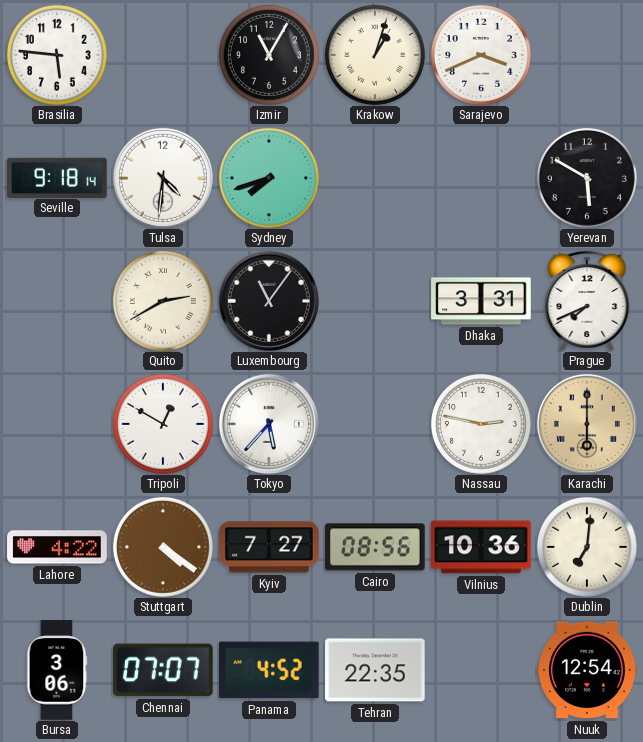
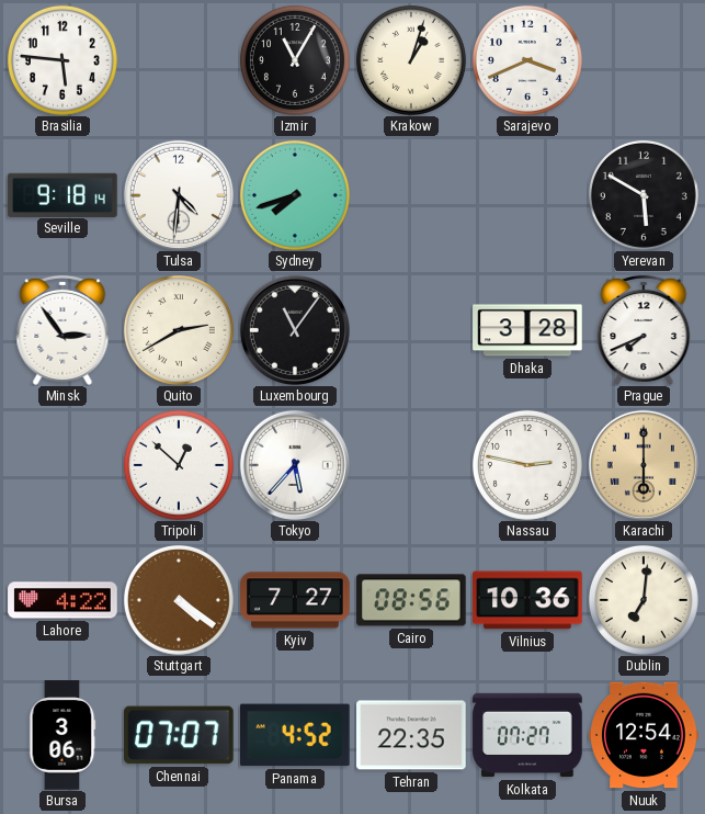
Minsk: none -> 2:54
Dhaka: 3:31 -> 3:28
Tripoli: 12:50 -> 12:52
Kolkata: none -> 07:27
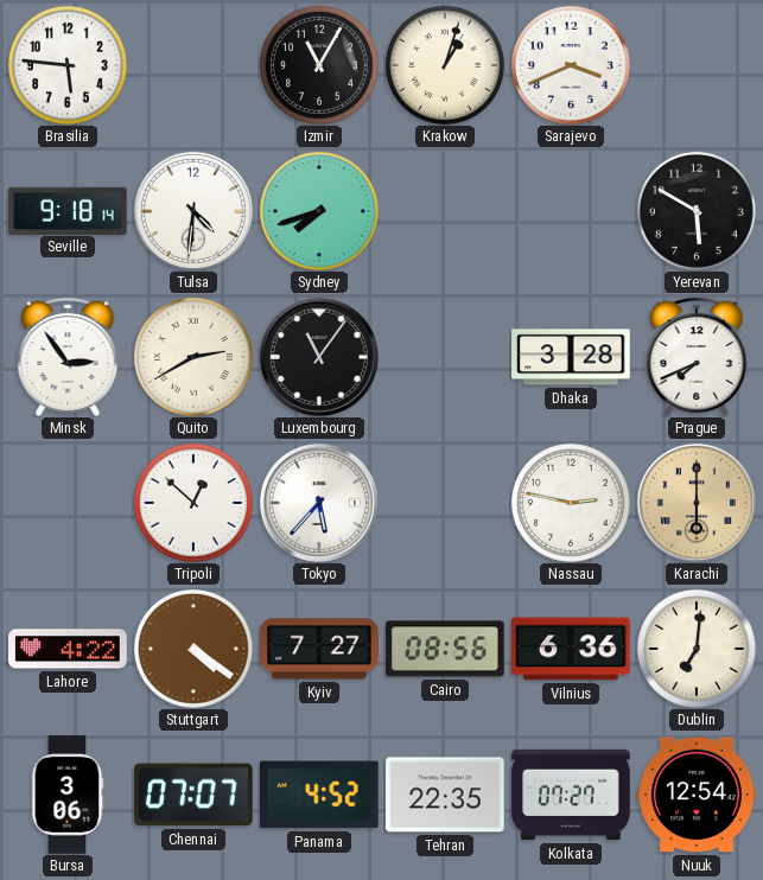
Vilnius: 10:36 -> 6:36
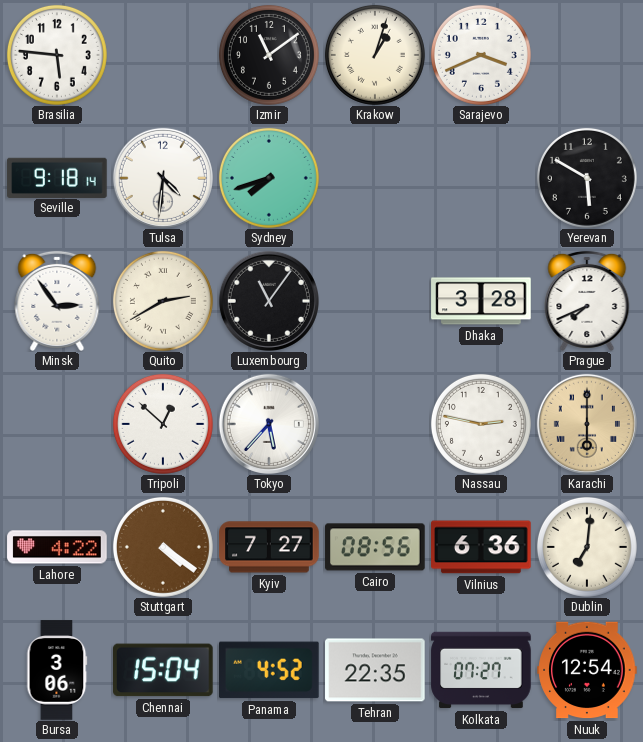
Izmir: 11:05 -> 11:09
Chennai: 07:07 -> 15:04
